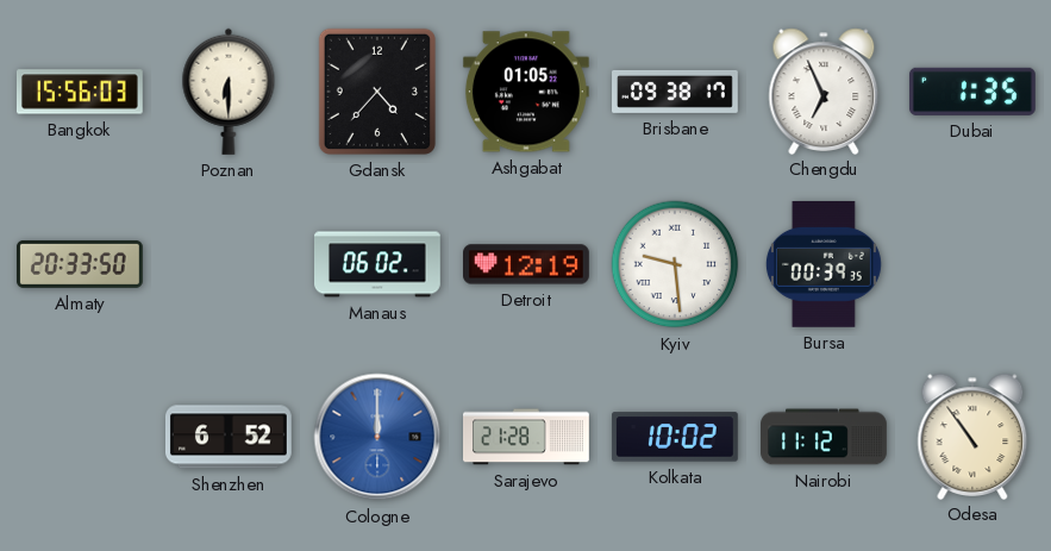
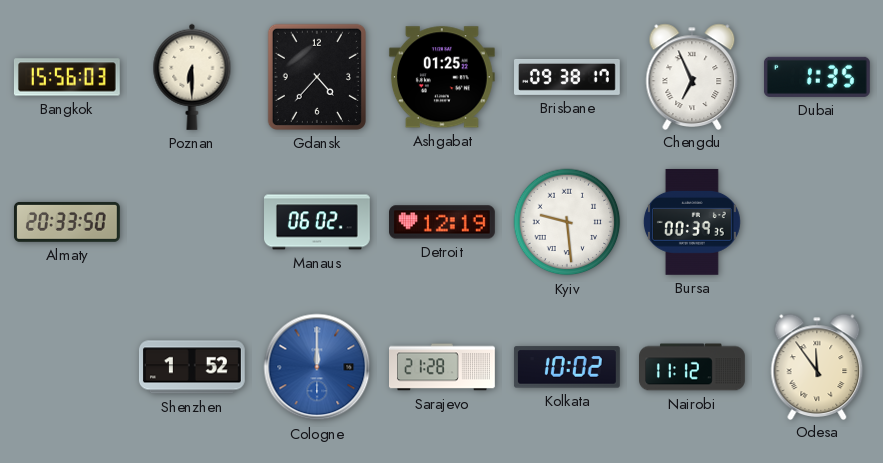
Ashgabat: 01:05 -> 01:25
Shenzhen: 6:52 -> 1:52
Odesa: 10:54 -> 11:54
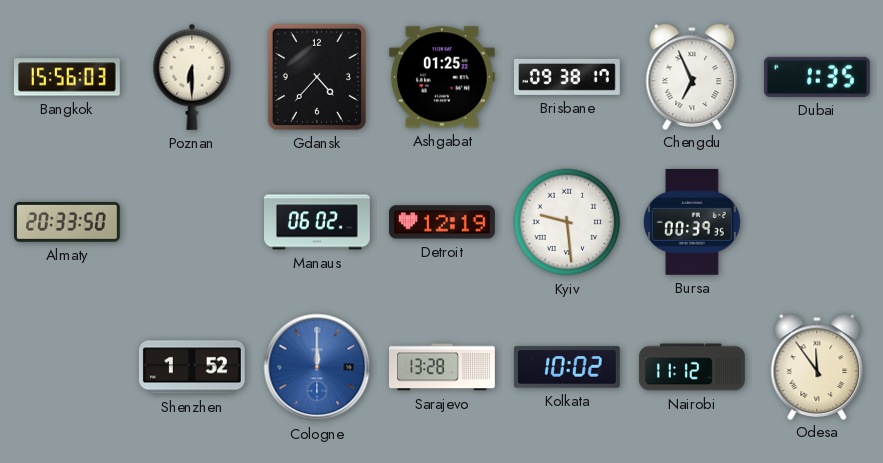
Sarajevo: 21:28 -> 13:28
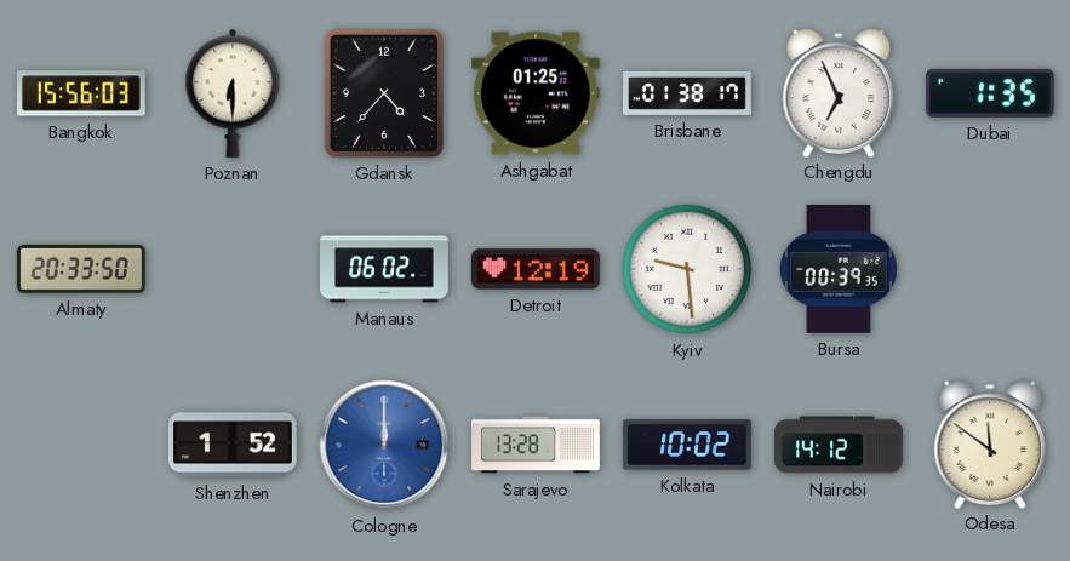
Brisbane: 09:38 -> 01:38
Nairobi: 11:12 -> 14:12
Odesa: 11:54 -> 11:51
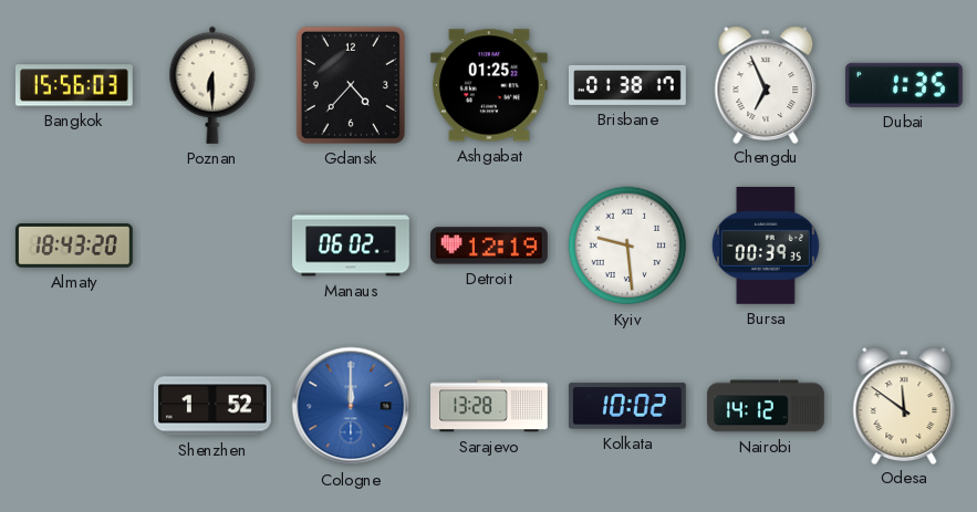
Almaty: 20:33 -> 18:43
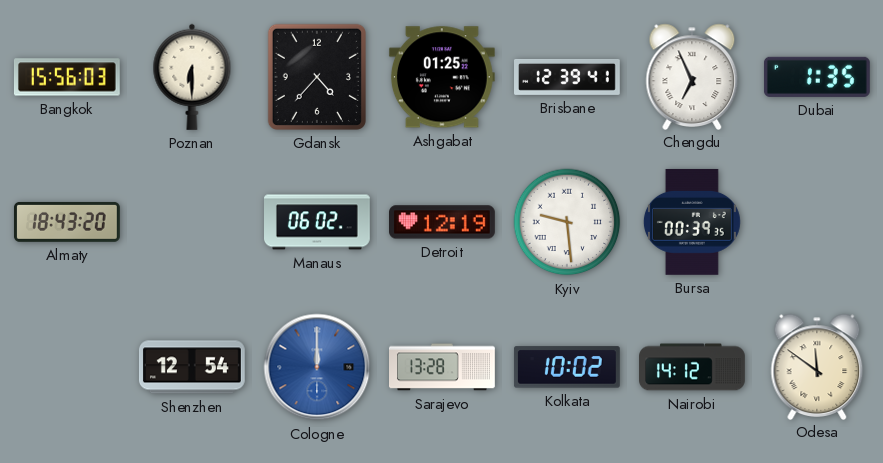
Brisbane: 01:38 -> 12:39
Shenzhen: 1:52 -> 12:54
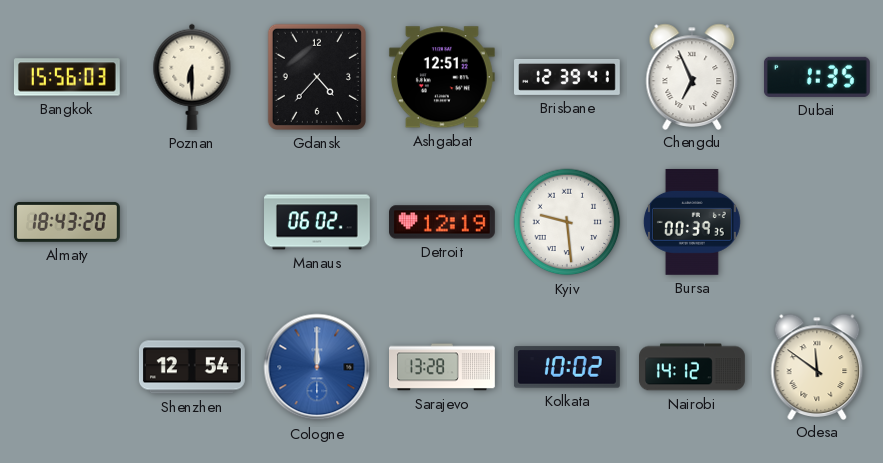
Ashgabat: 01:25 -> 12:51
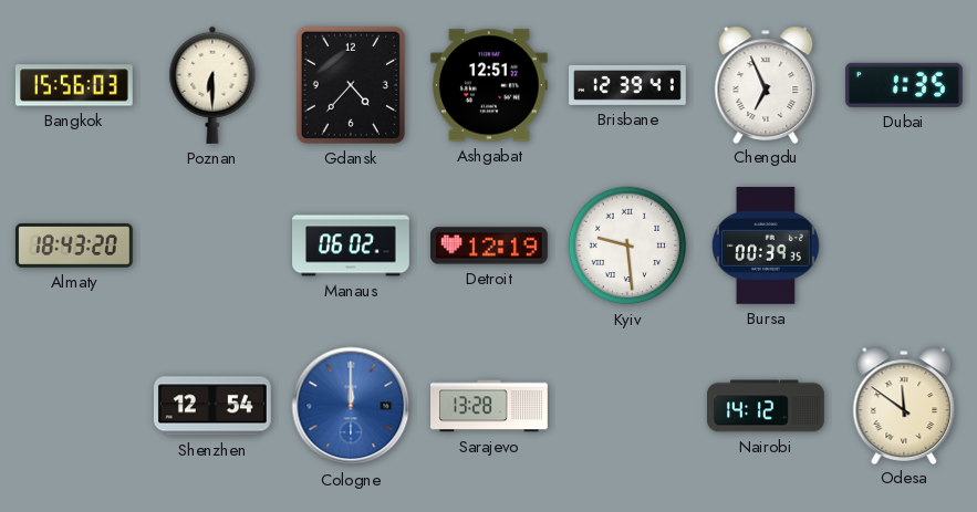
Kolkata: 10:02 -> none
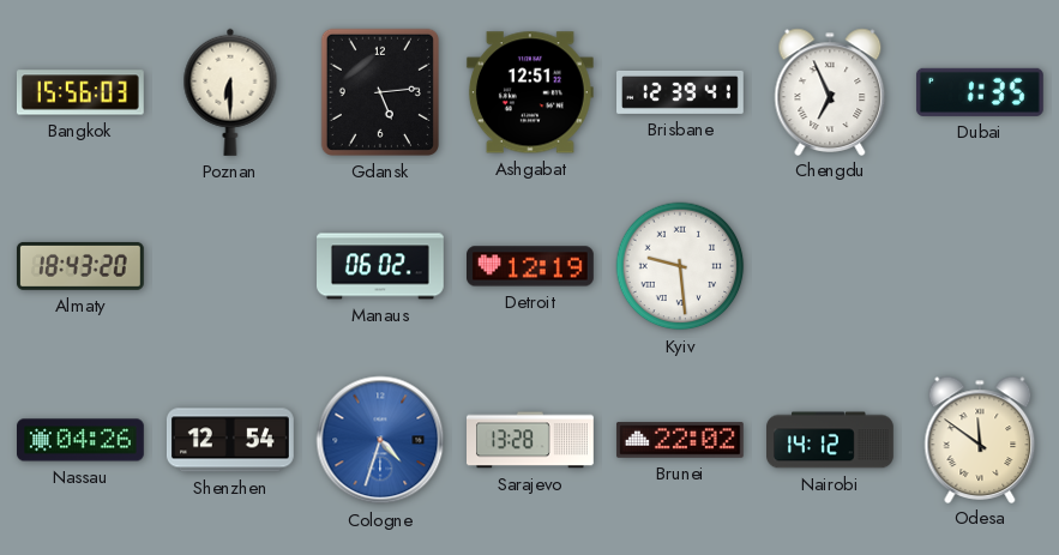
Gdansk: 4:37 -> 5:14
Bursa: 00:39 -> none
Nassau: none -> 04:26
Cologne: 12:00 -> 4:33
Brunei: none -> 22:02
